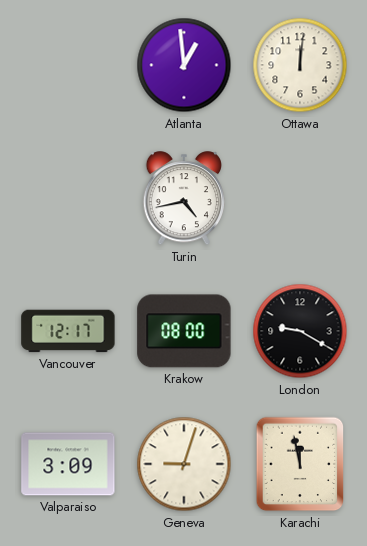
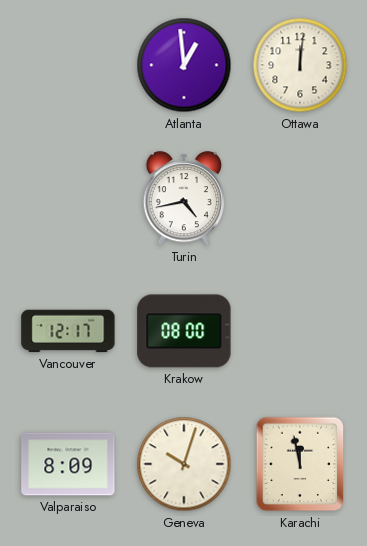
London: 9:20 -> none
Valparaiso: 3:09 -> 8:09
Geneva: 9:03 -> 10:03
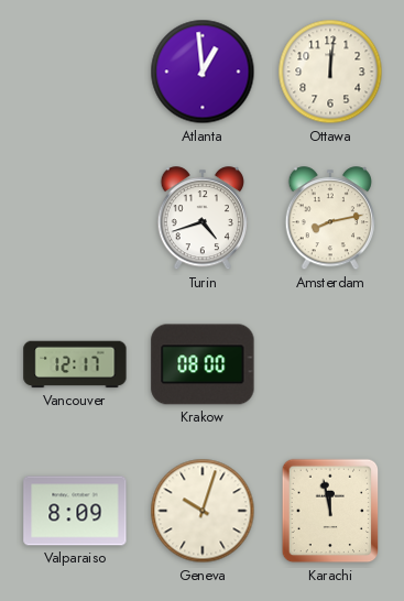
Turin: 4:43 -> 4:42
Amsterdam: none -> 8:13
